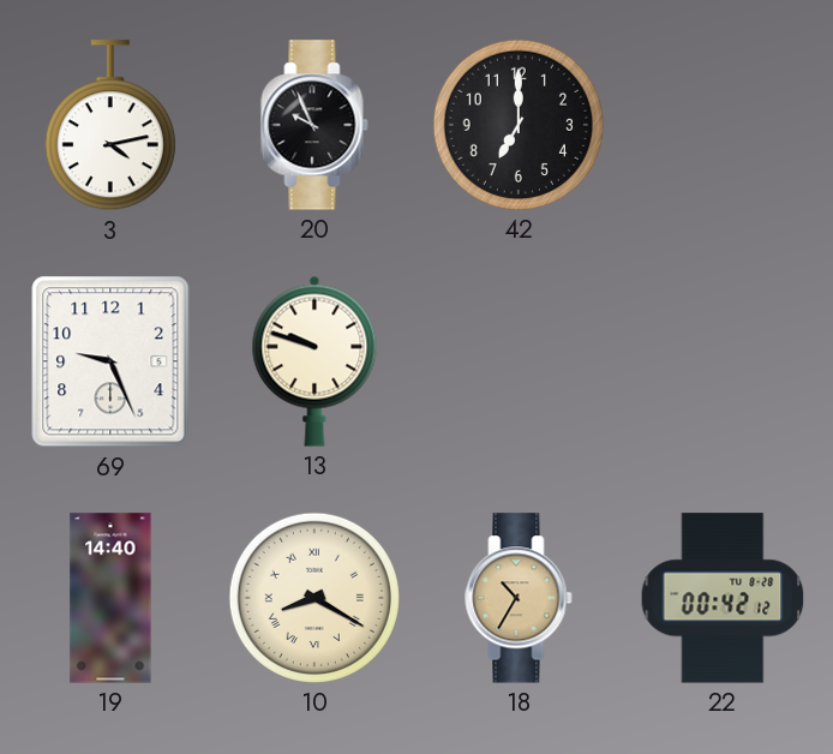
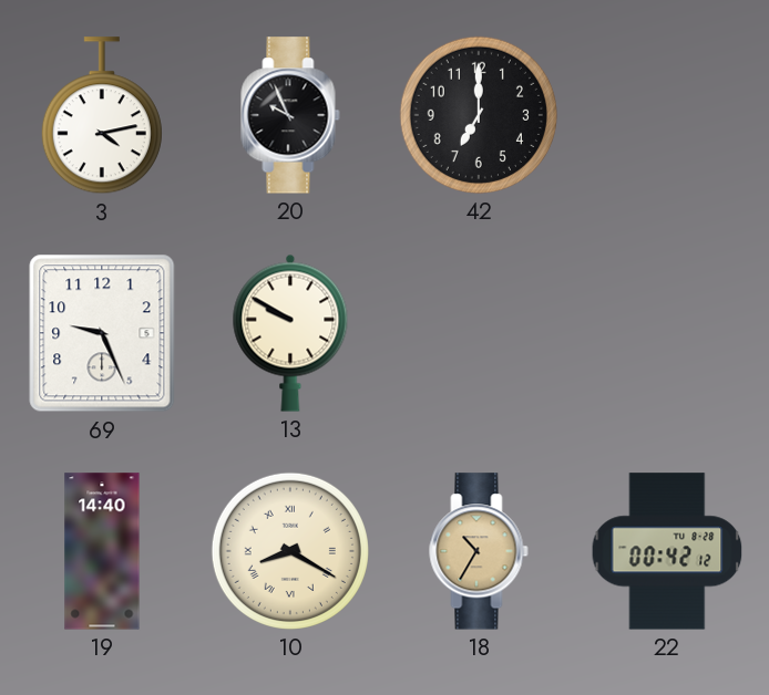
13: 9:48 -> 9:50
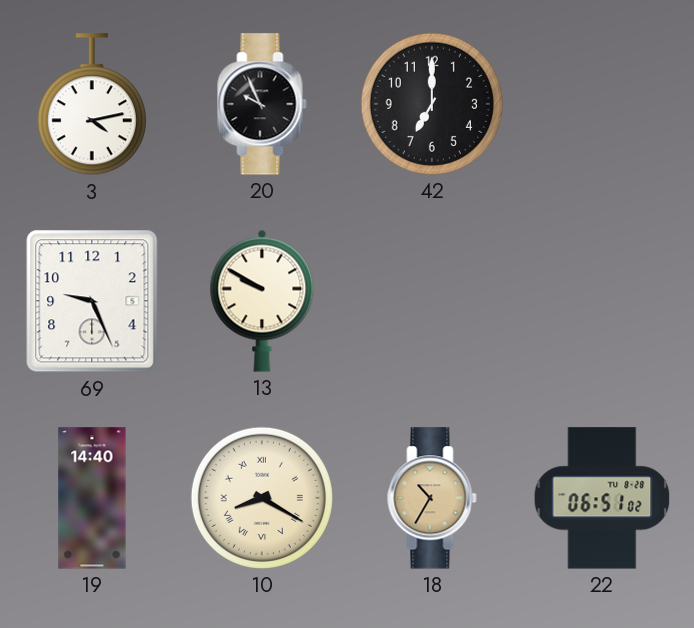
22: 00:42 -> 06:51
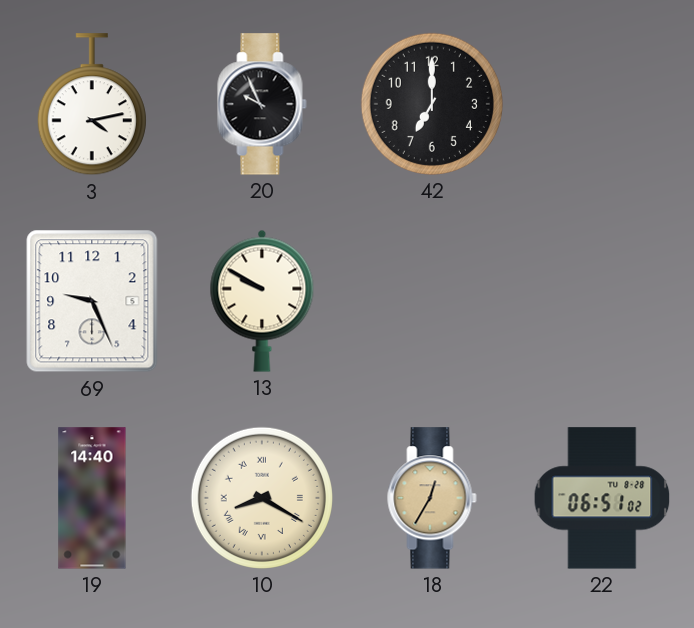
18: 10:35 -> 12:35
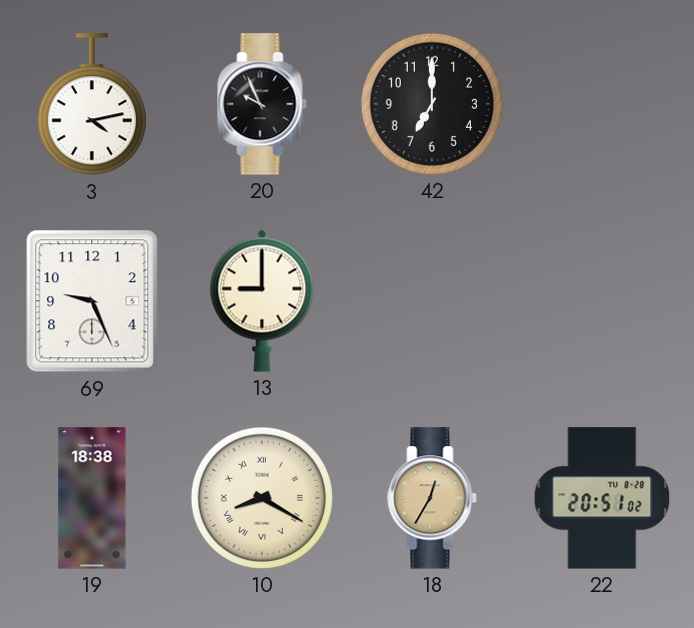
13: 9:50 -> 9:00
19: 14:40 -> 18:38
22: 06:51 -> 20:51
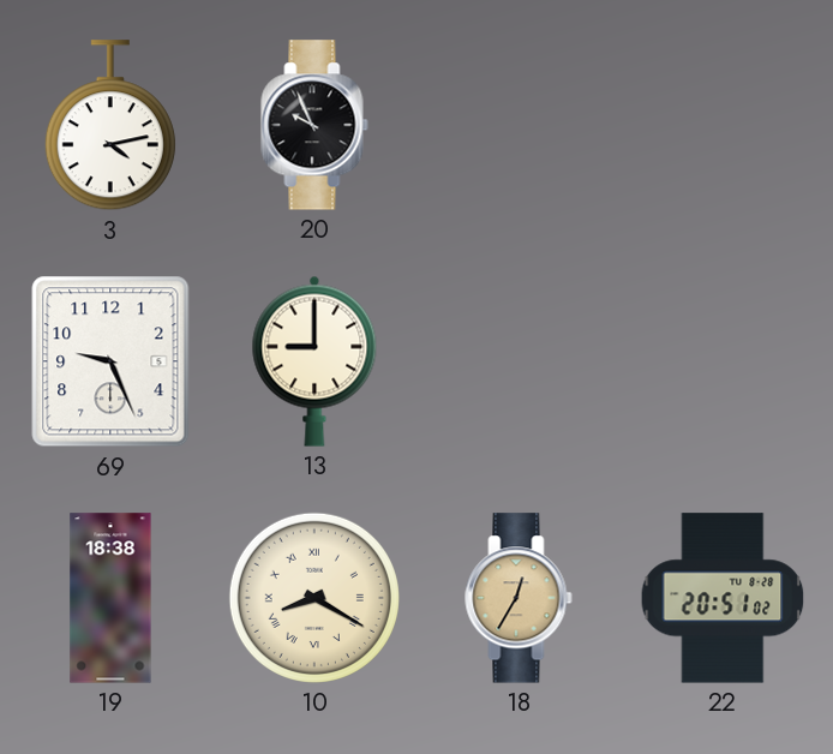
42: 7:00 -> none
